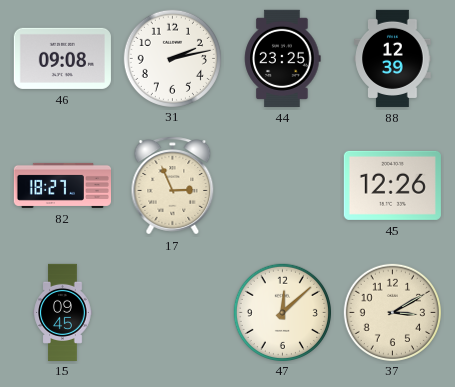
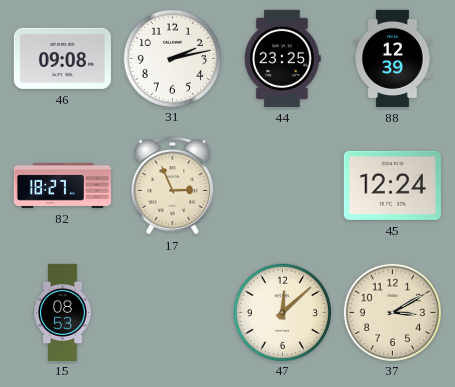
45: 12:26 -> 12:24
15: 09:45 -> 08:53
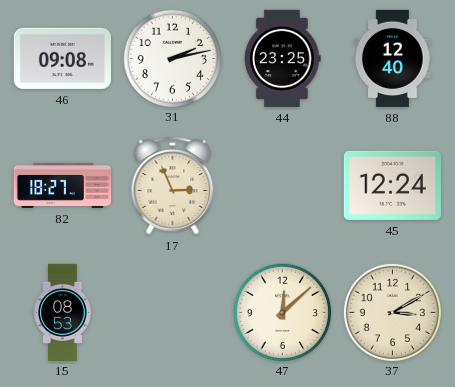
88: 12:39 -> 12:40
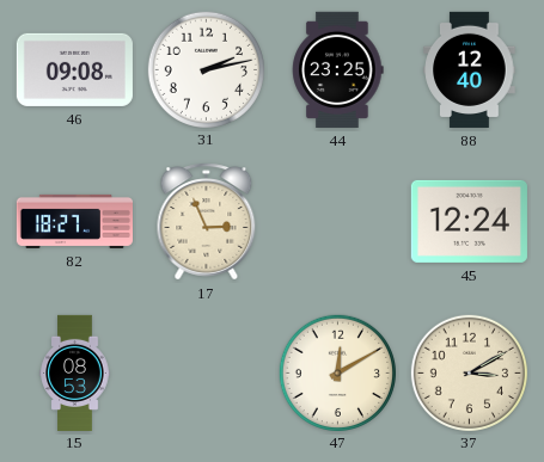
47: 12:08 -> 12:10
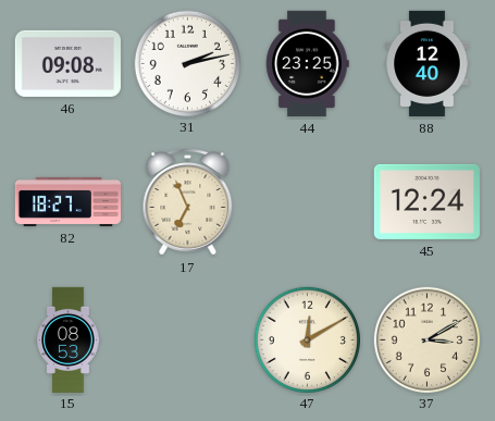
17: 2:56 -> 6:56
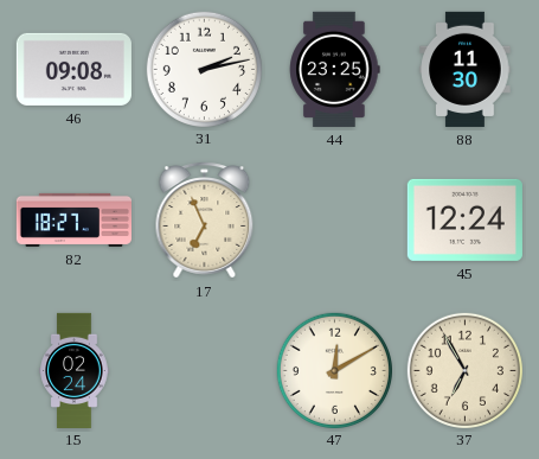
88: 12:40 -> 11:30
15: 08:53 -> 02:24
37: 3:10 -> 6:55
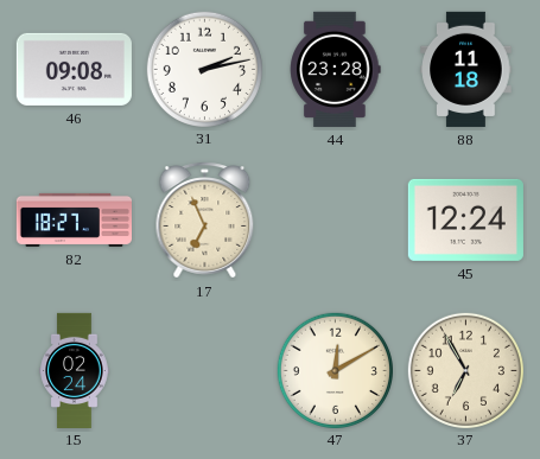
44: 23:25 -> 23:28
88: 11:30 -> 11:18
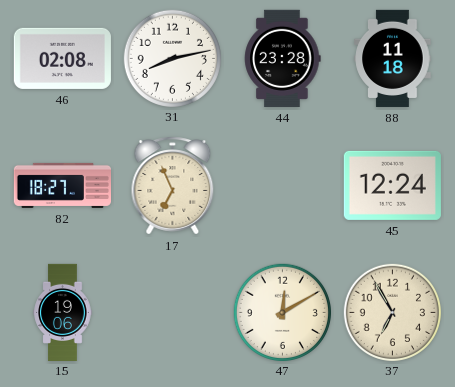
46: 09:08 -> 02:08
31: 2:13 -> 8:13
15: 02:24 -> 19:06
